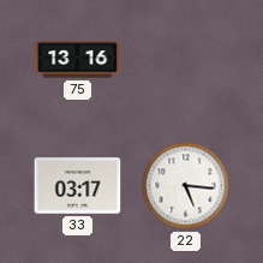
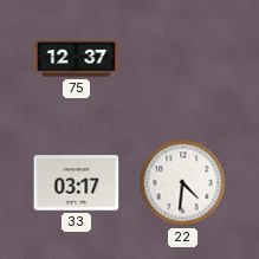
75: 13:16 -> 12:37
22: 5:16 -> 4:31
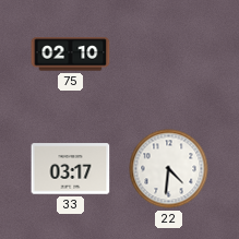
75: 12:37 -> 02:10
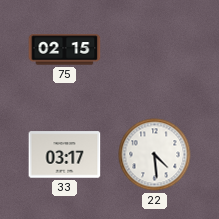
75: 02:10 -> 02:15
22: 4:31 -> 4:29
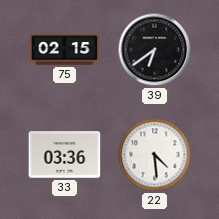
39: none -> 6:39
33: 03:17 -> 03:36
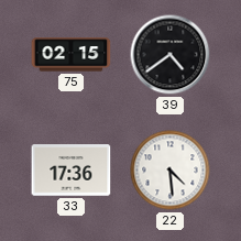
39: 6:39 -> 4:39
33: 03:36 -> 17:36
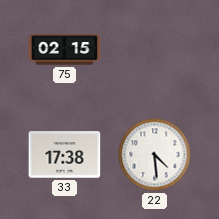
39: 4:39 -> none
33: 17:36 -> 17:38
